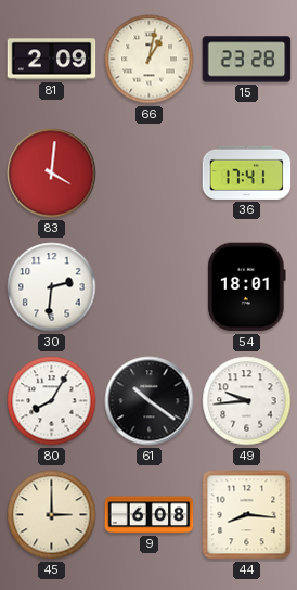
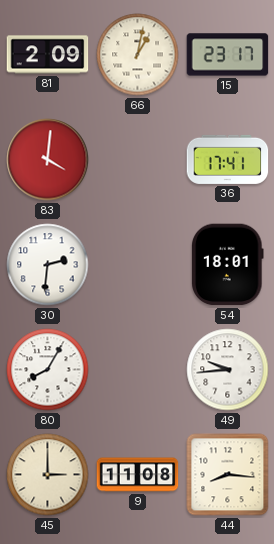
15: 23:28 -> 23:17
61: 10:21 -> none
9: 6:08 -> 11:08
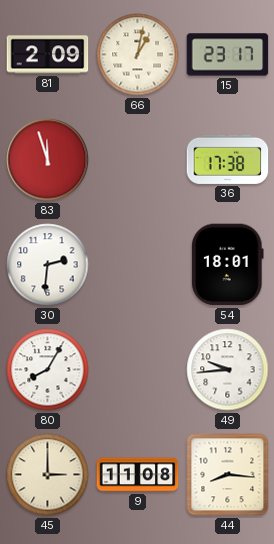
83: 4:01 -> 11:57
36: 17:41 -> 17:38
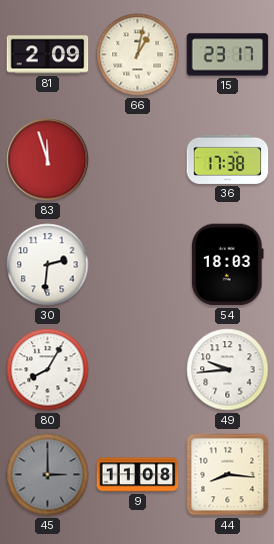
54: 18:01 -> 18:03
45 dial: cream -> grey
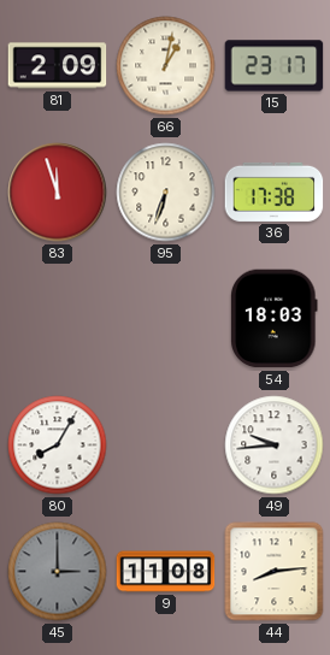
95: none -> 6:33
30: 2:31 -> none
44: 8:16 -> 8:14
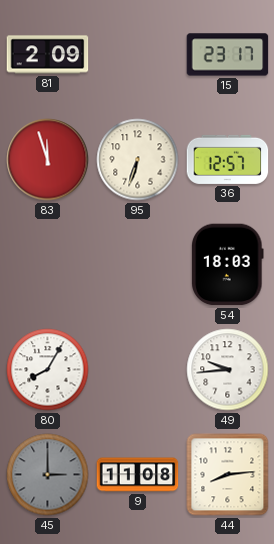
66: 1:02 -> none
36: 17:38 -> 12:57
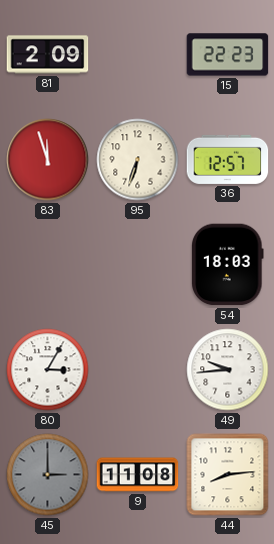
15: 23:17 -> 22:23
80: 8:05 -> 3:05
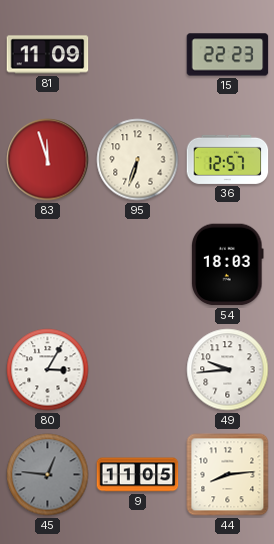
81: 2:09 -> 11:09
45: 3:00 -> 12:46
9: 11:08 -> 11:05
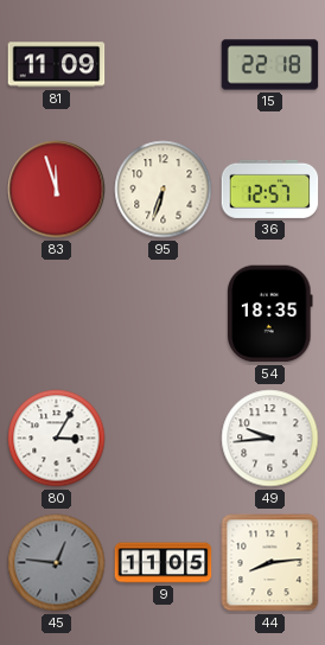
15: 22:23 -> 22:18
54: 18:03 -> 18:35
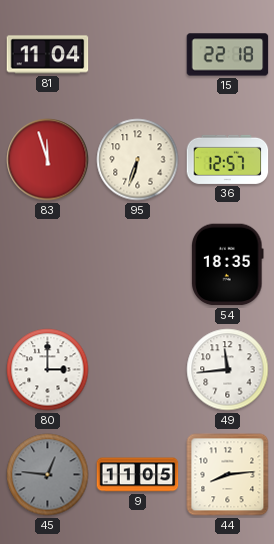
81: 11:09 -> 11:04
80: 3:05 -> 3:00
49: 9:44 -> 11:44
